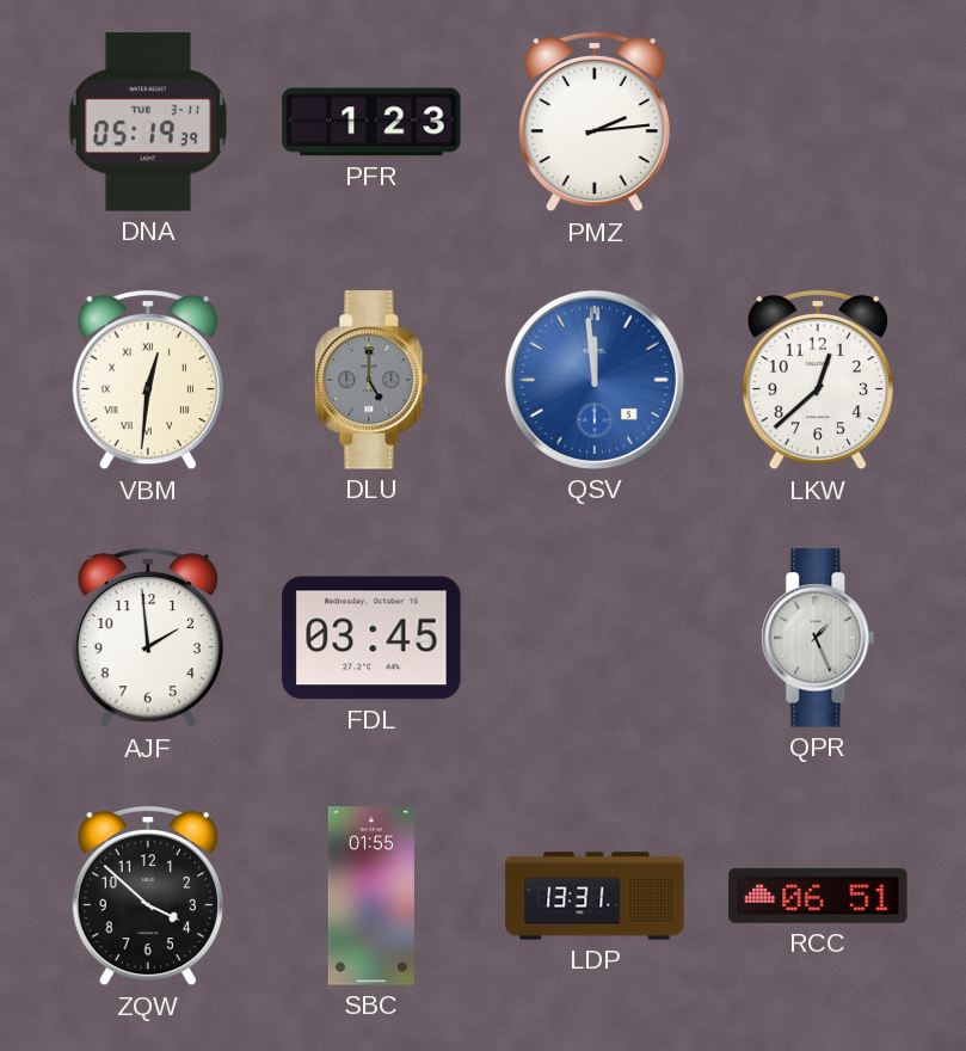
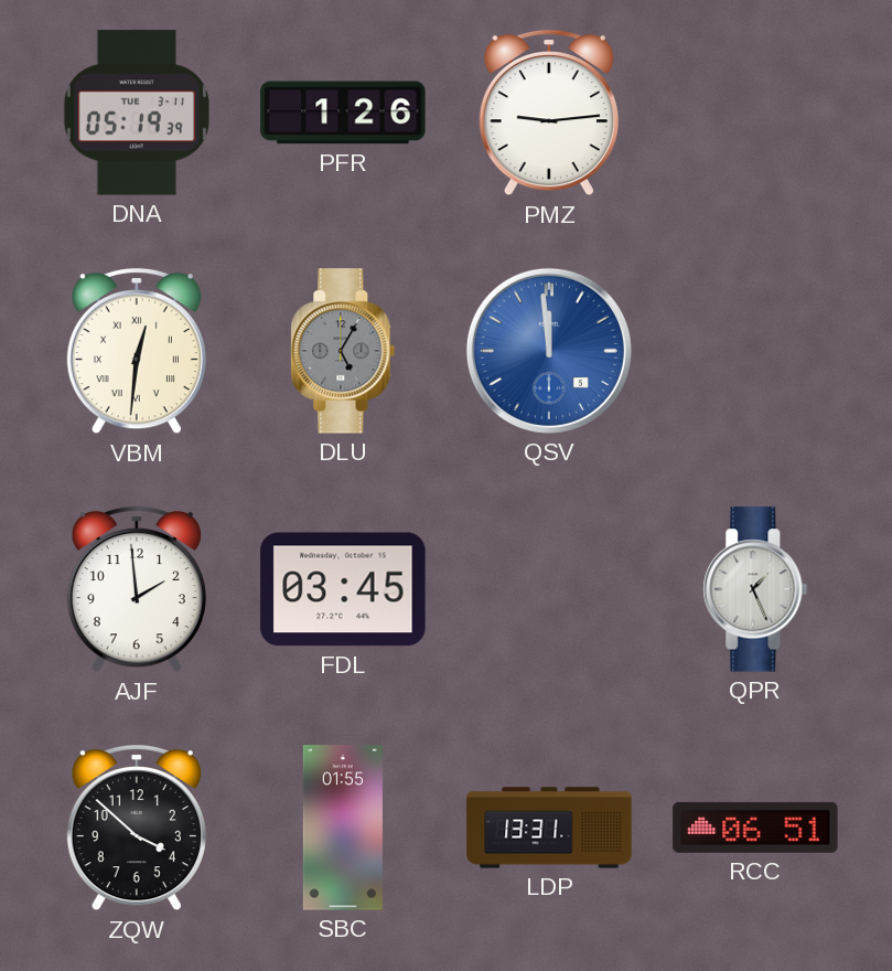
PFR: 1:23 -> 1:26
PMZ: 2:14 -> 9:14
DLU: 5:00 -> 5:05
LKW: 12:38 -> none
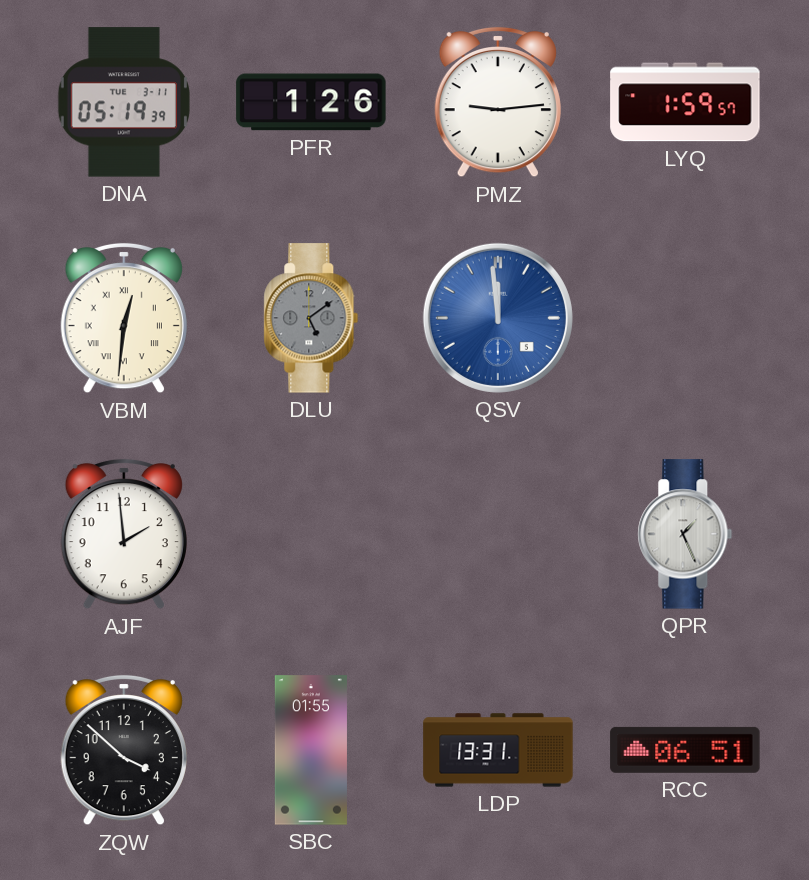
LYQ: none -> 1:59
DLU: 5:05 -> 5:09
FDL: 03:45 -> none
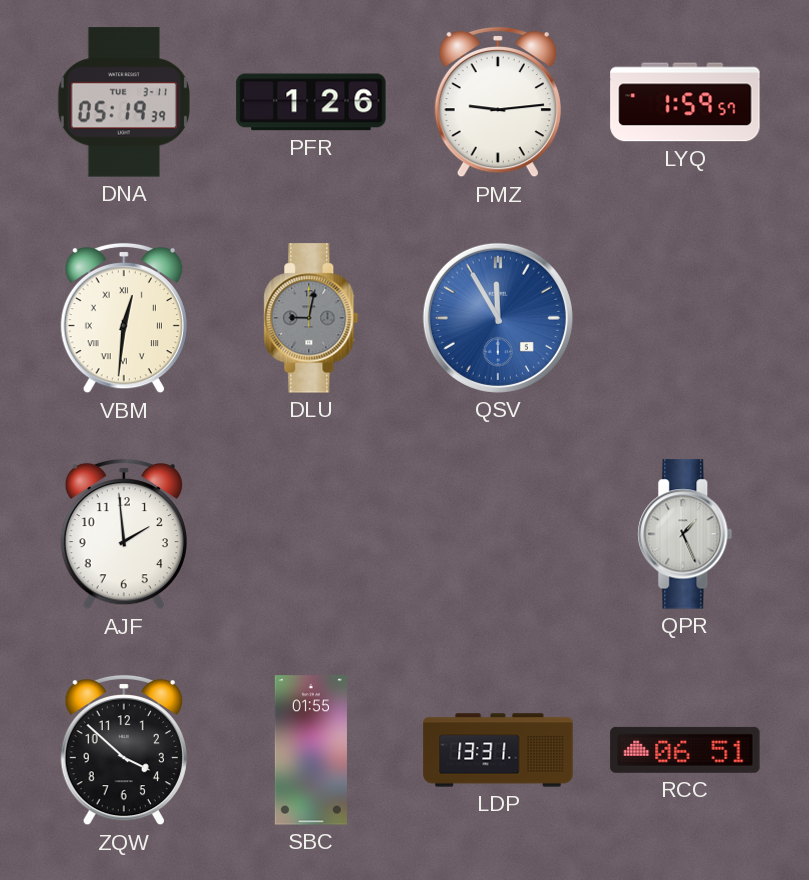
DLU: 5:09 -> 9:02
QSV: 11:59 -> 11:55
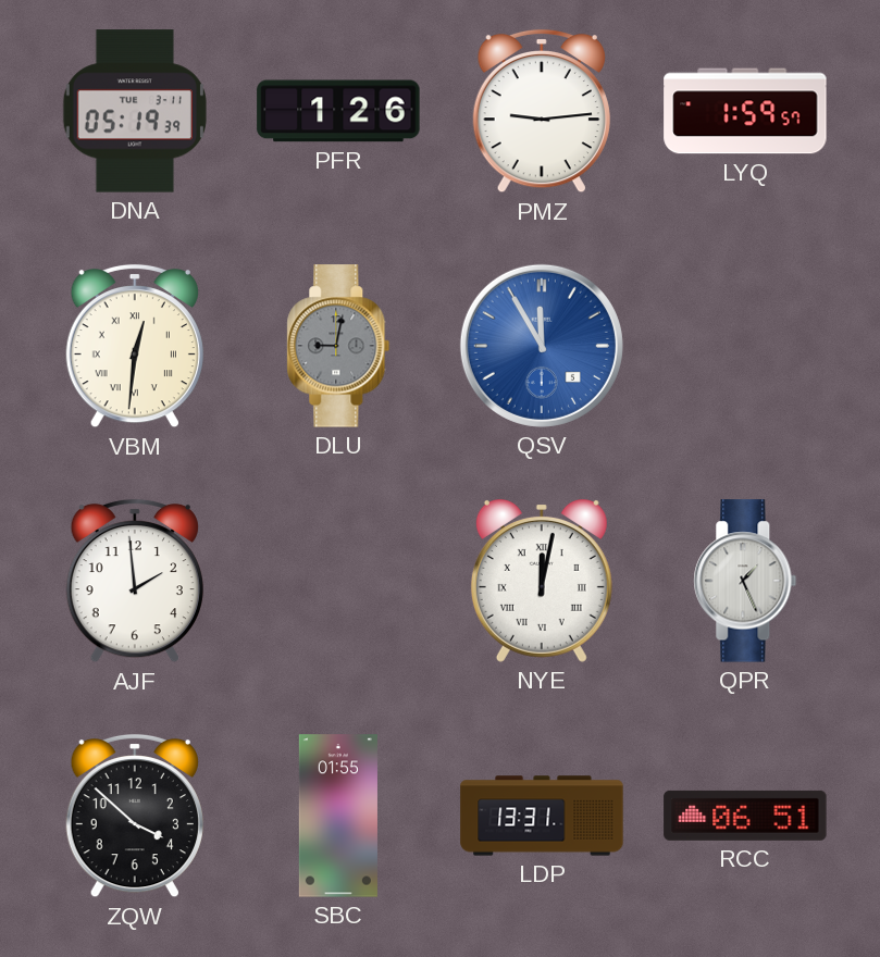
NYE: none -> 12:02
